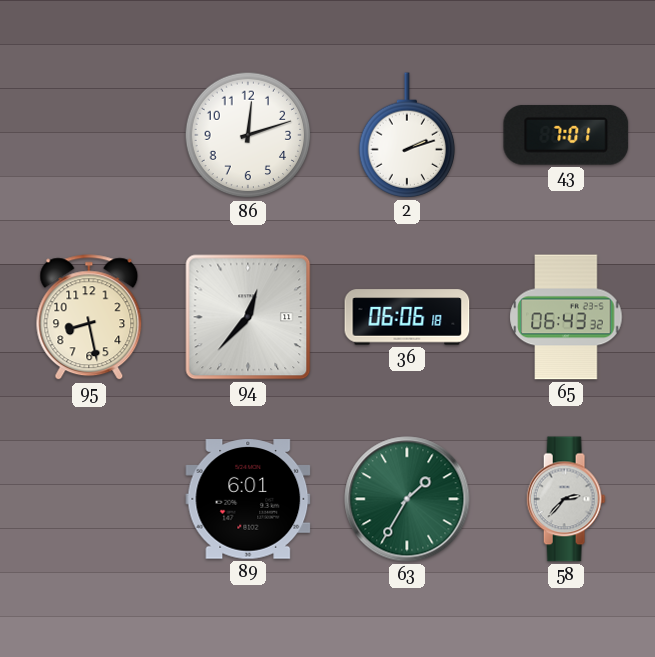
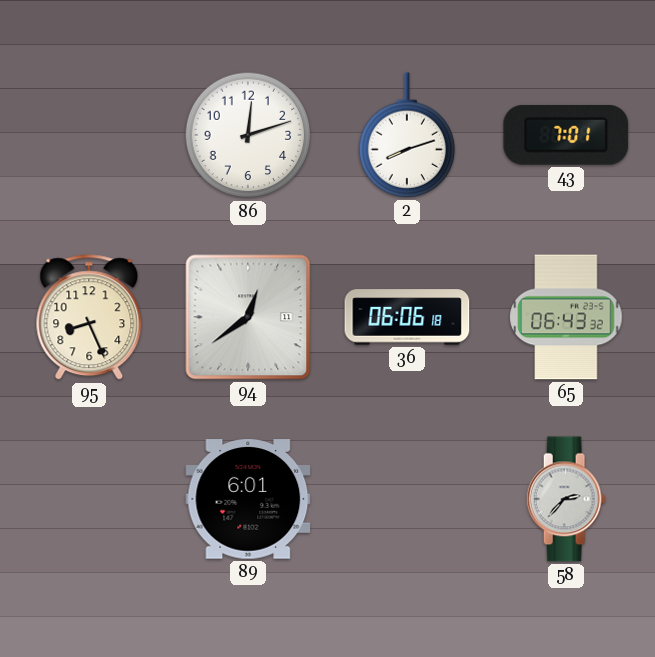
2: 2:12 -> 8:12
95: 8:28 -> 8:26
94: 12:37 -> 12:39
63: 1:35 -> none
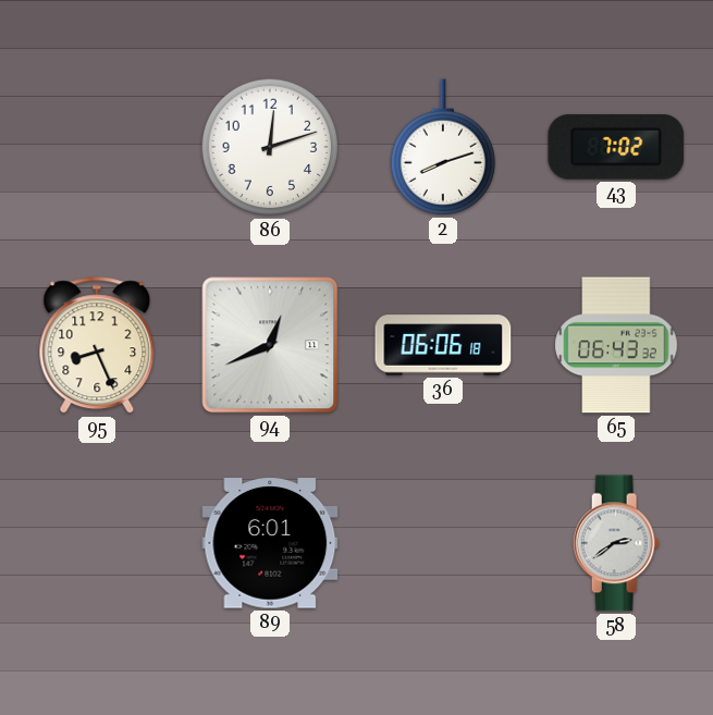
43: 7:01 -> 7:02
94: 12:39 -> 12:41
58: 2:37 -> 2:39
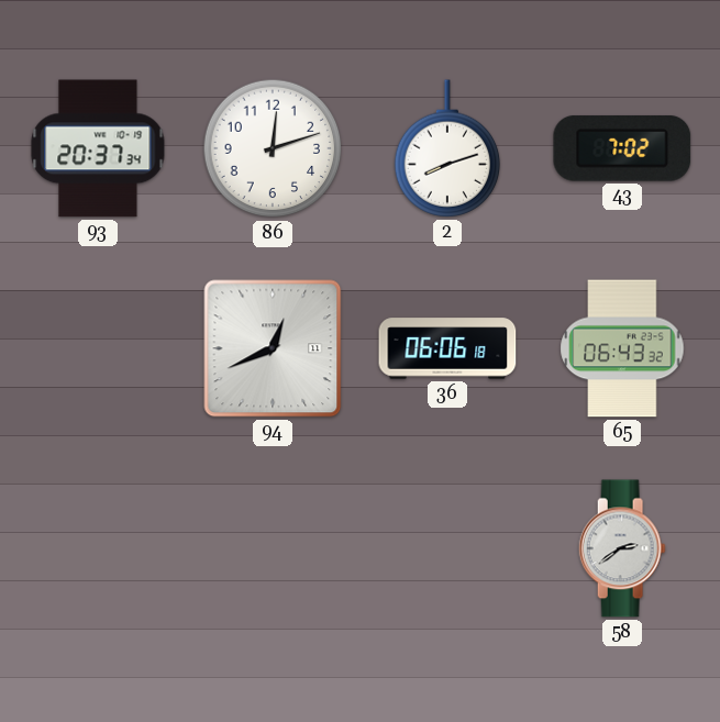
93: none -> 20:37
95: 8:26 -> none
89: 6:01 -> none
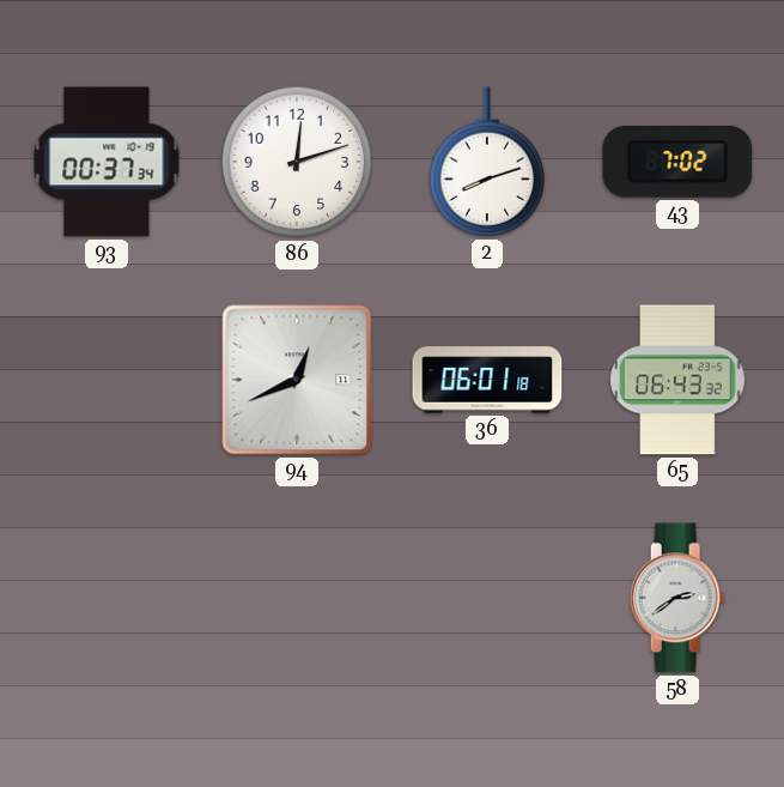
93: 20:37 -> 00:37
36: 06:06 -> 06:01
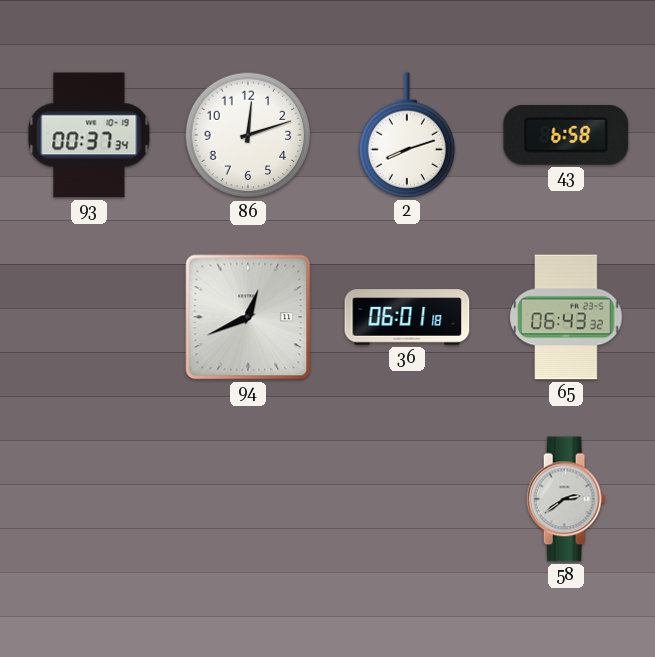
43: 7:02 -> 6:58
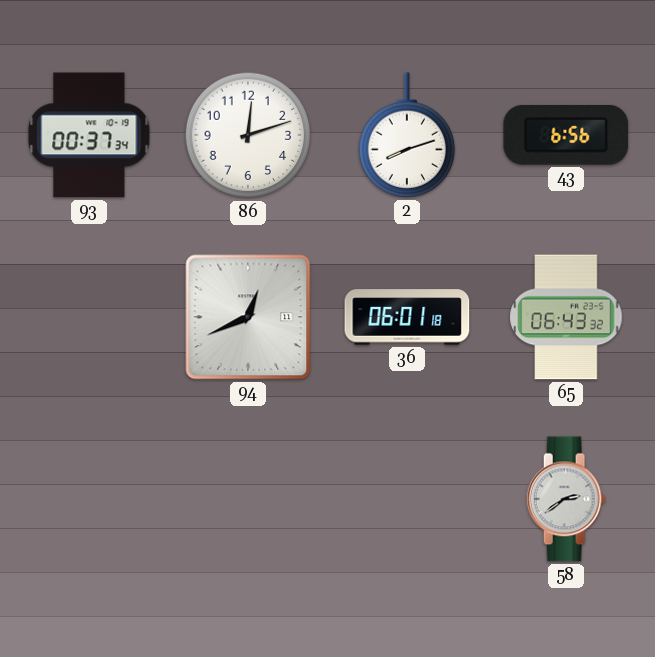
43: 6:58 -> 6:56
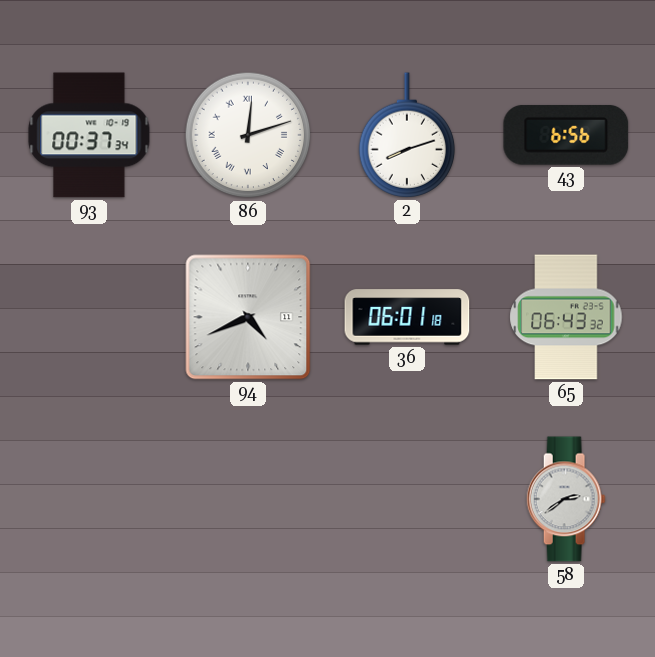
86 numerals: Arabic -> Roman
94: 12:41 -> 4:41
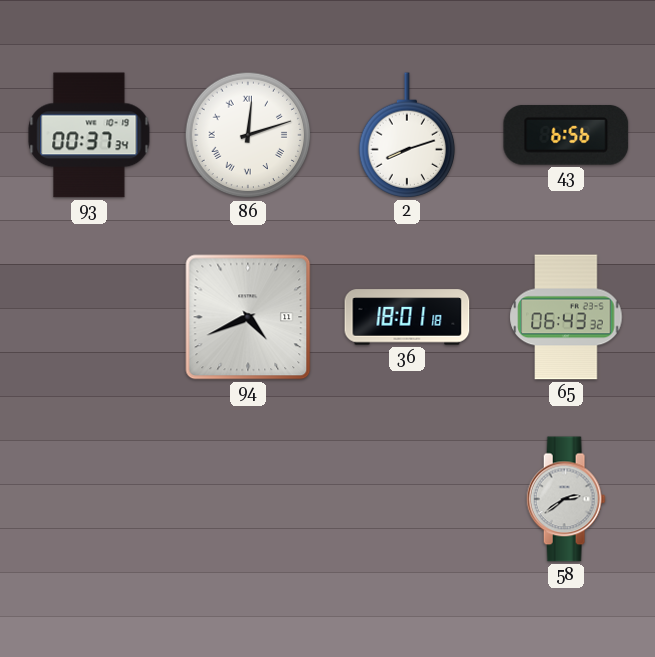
36: 06:01 -> 18:01
